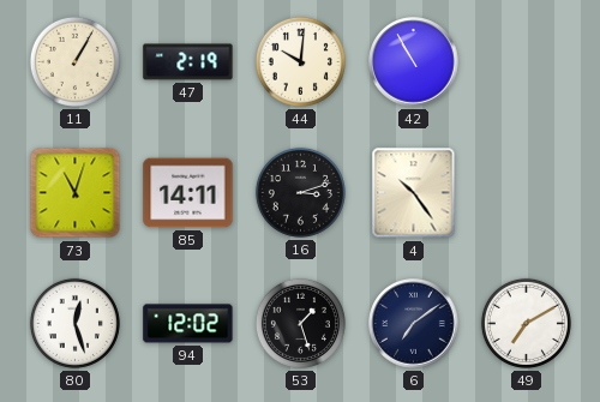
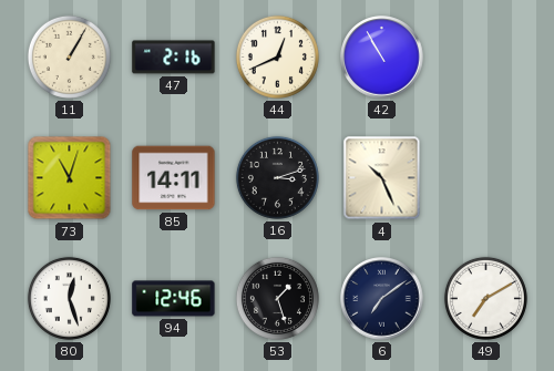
47: 2:19 -> 2:16
44: 10:01 -> 12:41
4: 10:24 -> 10:26
94: 12:02 -> 12:46
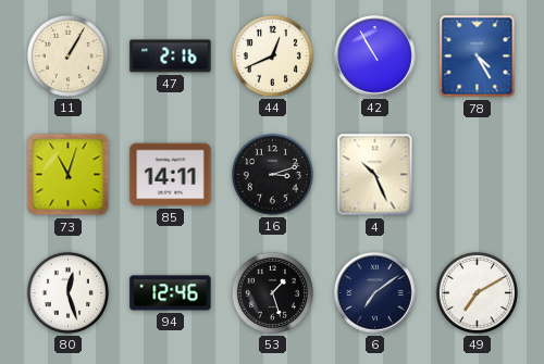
78: none -> 4:25
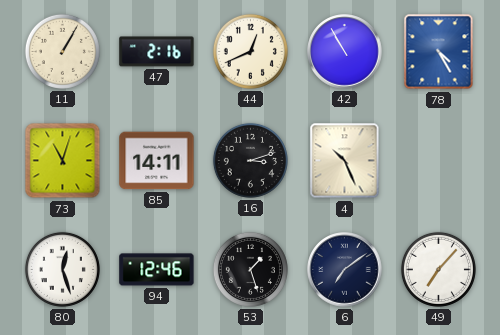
49: 7:10 -> 7:07
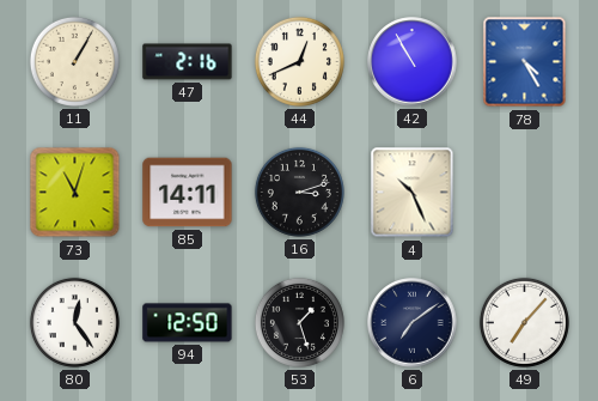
80: 12:27 -> 12:24
94: 12:46 -> 12:50
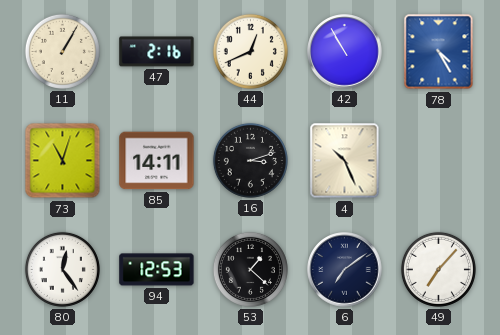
94: 12:50 -> 12:53
53: 1:27 -> 1:22
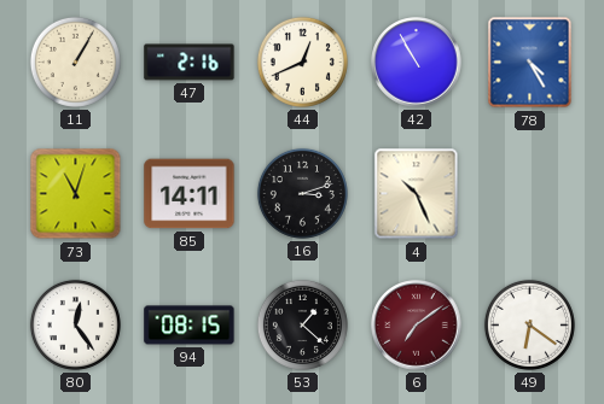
94: 12:53 -> 08:15
6 dial: navy -> burgundy
49: 7:07 -> 6:21
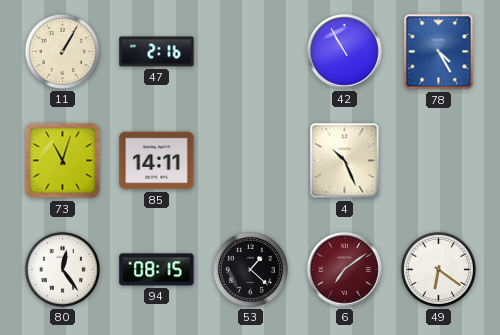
44: 12:41 -> none
16: 3:12 -> none
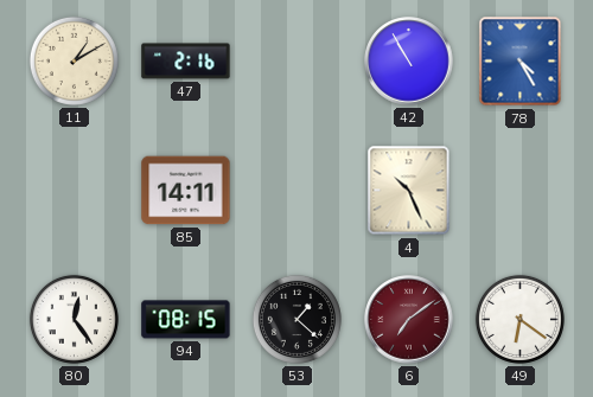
11: 1:05 -> 1:10
73: 11:03 -> none
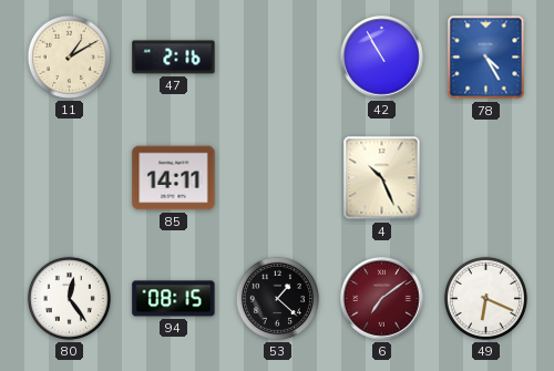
49: 6:21 -> 6:19
